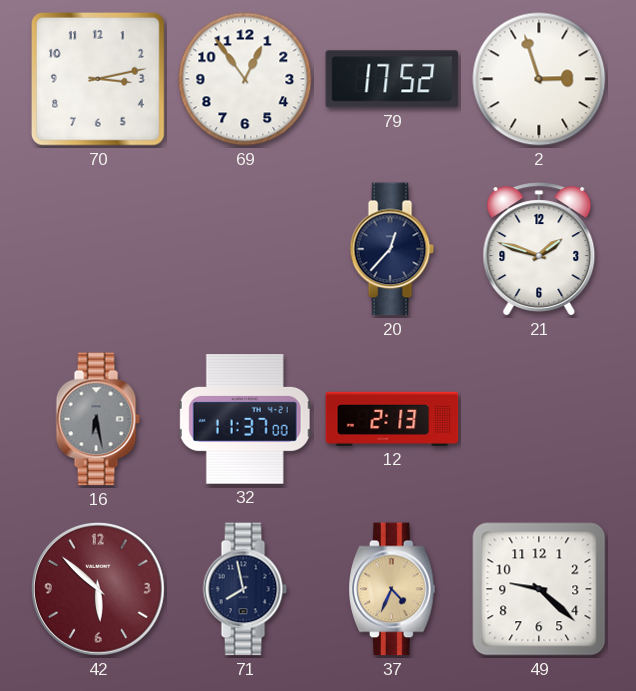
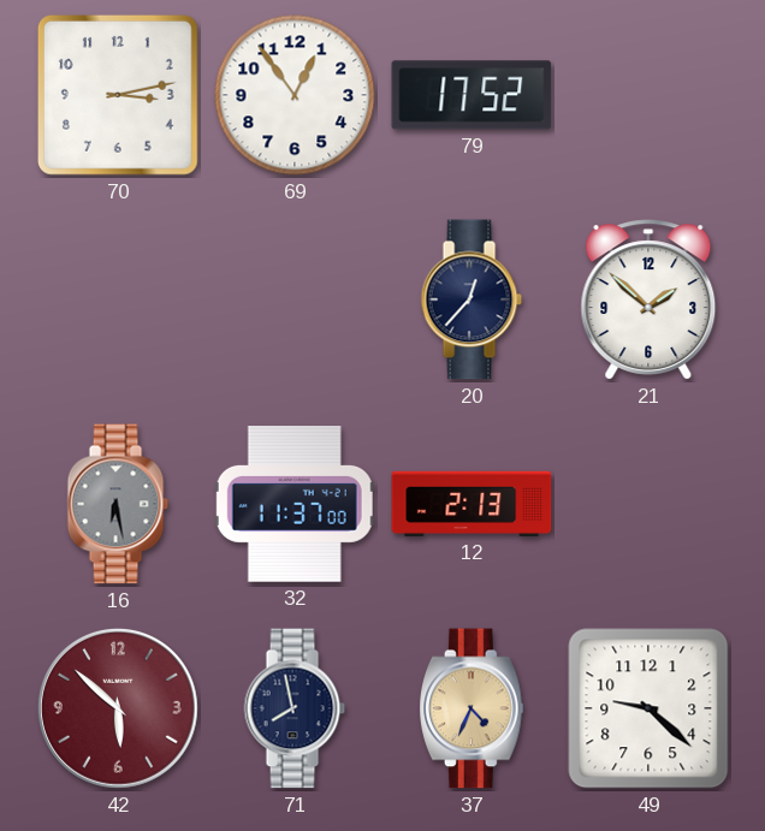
2: 2:57 -> none
21: 1:48 -> 1:52
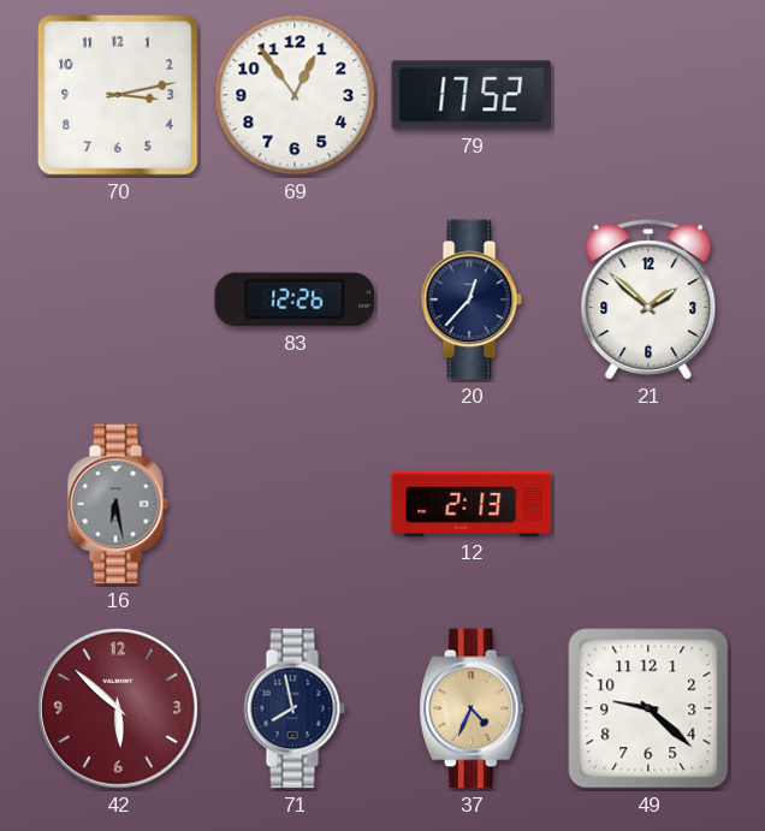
83: none -> 12:26
32: 11:37 -> none
